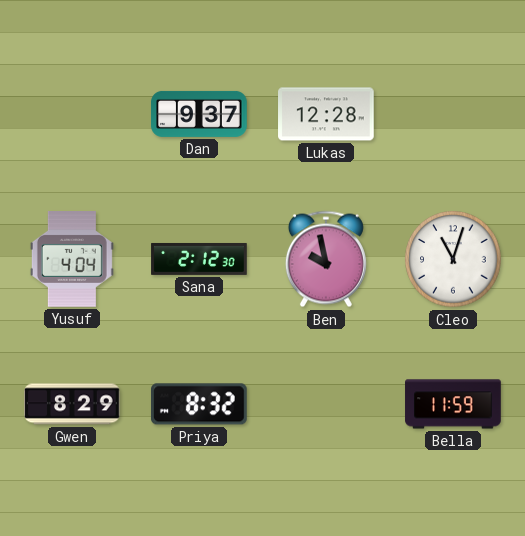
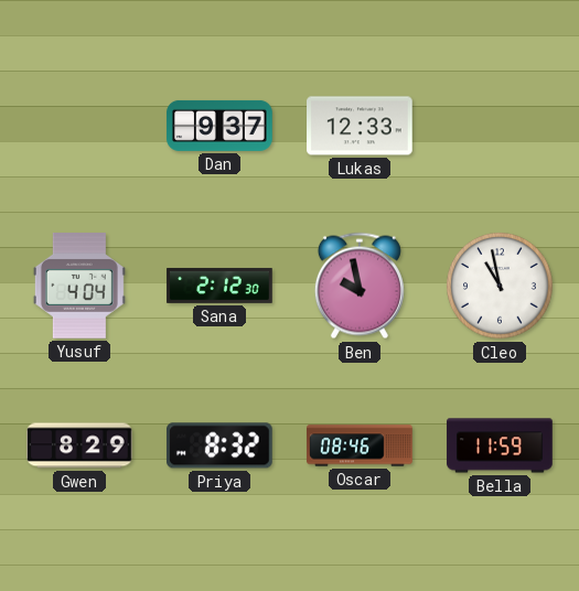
Lukas: 12:28 -> 12:33
Cleo: 11:03 -> 10:58
Oscar: none -> 08:46
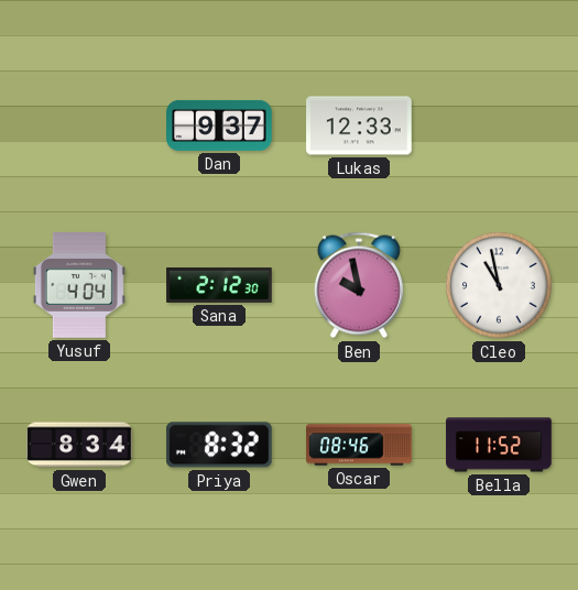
Gwen: 8:29 -> 8:34
Bella: 11:59 -> 11:52
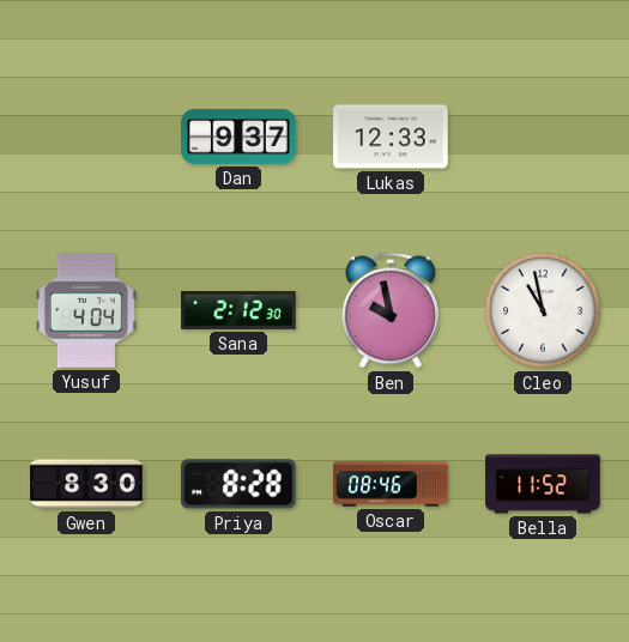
Gwen: 8:34 -> 8:30
Priya: 8:32 -> 8:28
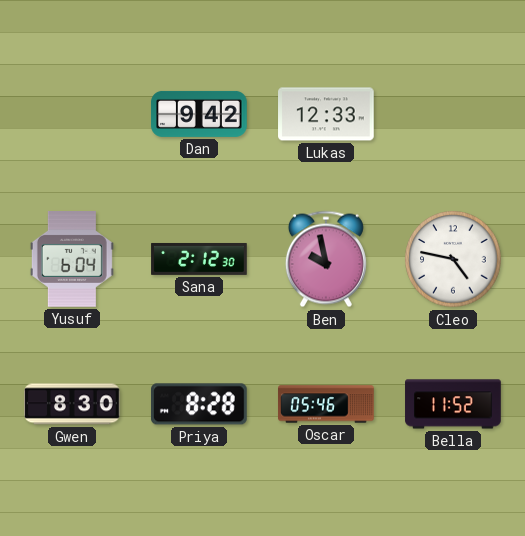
Dan: 9:37 -> 9:42
Yusuf: 4:04 -> 6:04
Cleo: 10:58 -> 4:47
Oscar: 08:46 -> 05:46
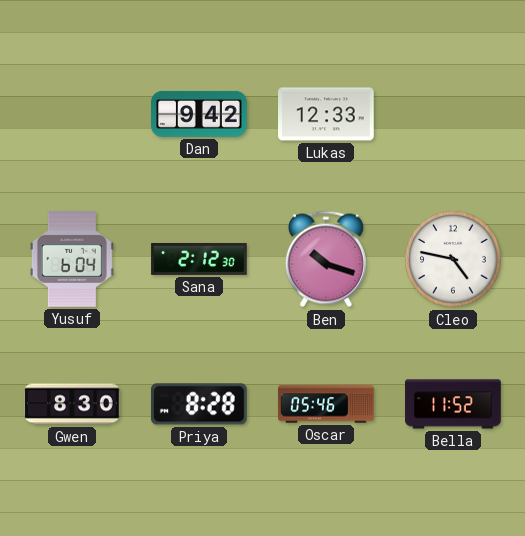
Ben: 9:58 -> 10:18
